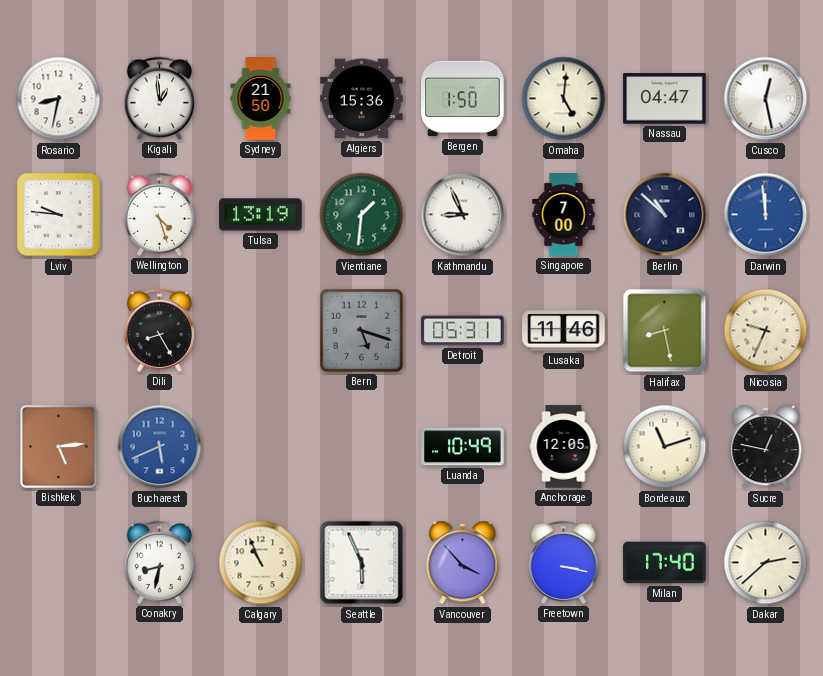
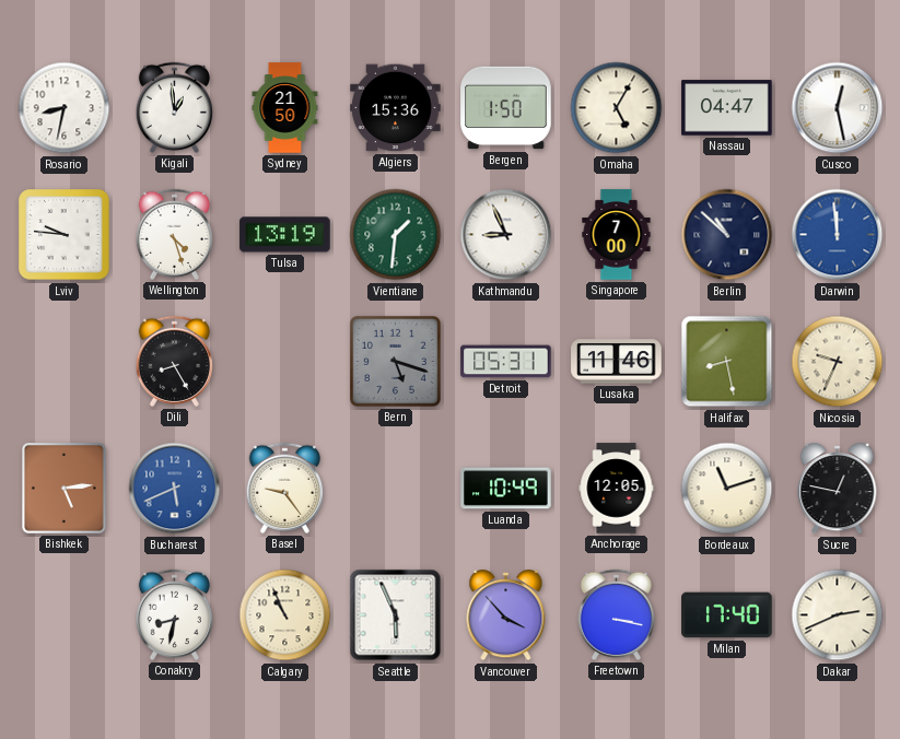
Omaha: 5:01 -> 5:05
Basel: none -> 9:24
Dakar: 2:38 -> 2:41
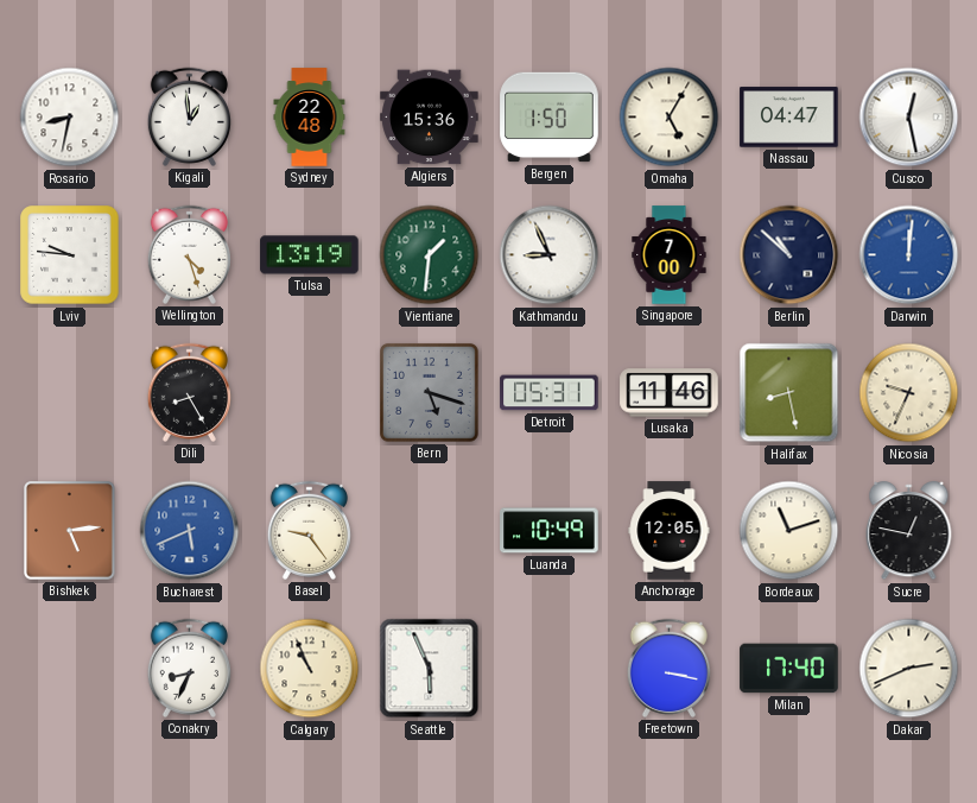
Sydney: 21:50 -> 22:48
Darwin: 11:59 -> 12:01
Conakry: 8:32 -> 8:34
Vancouver: 3:53 -> none
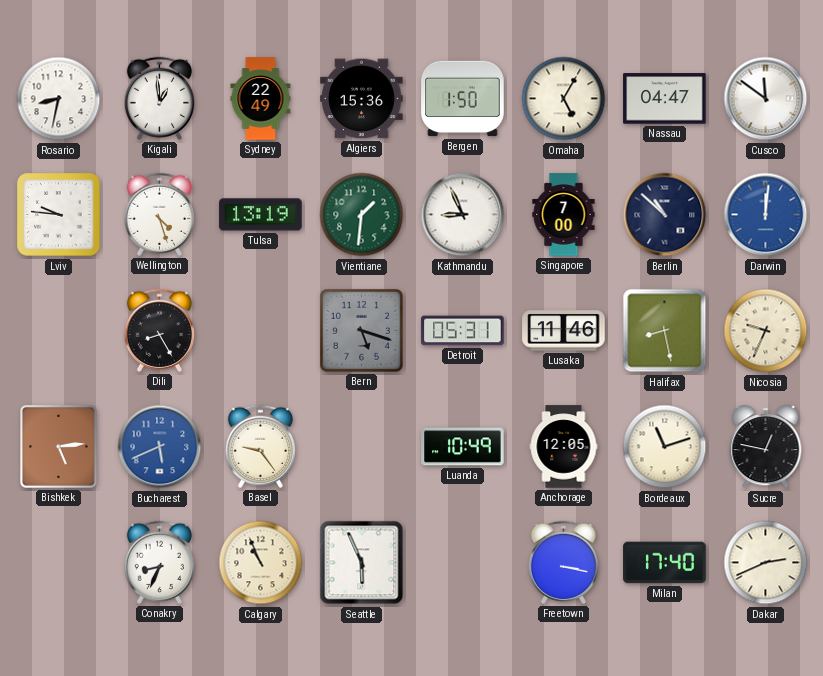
Sydney: 22:48 -> 22:49
Cusco: 12:28 -> 11:51
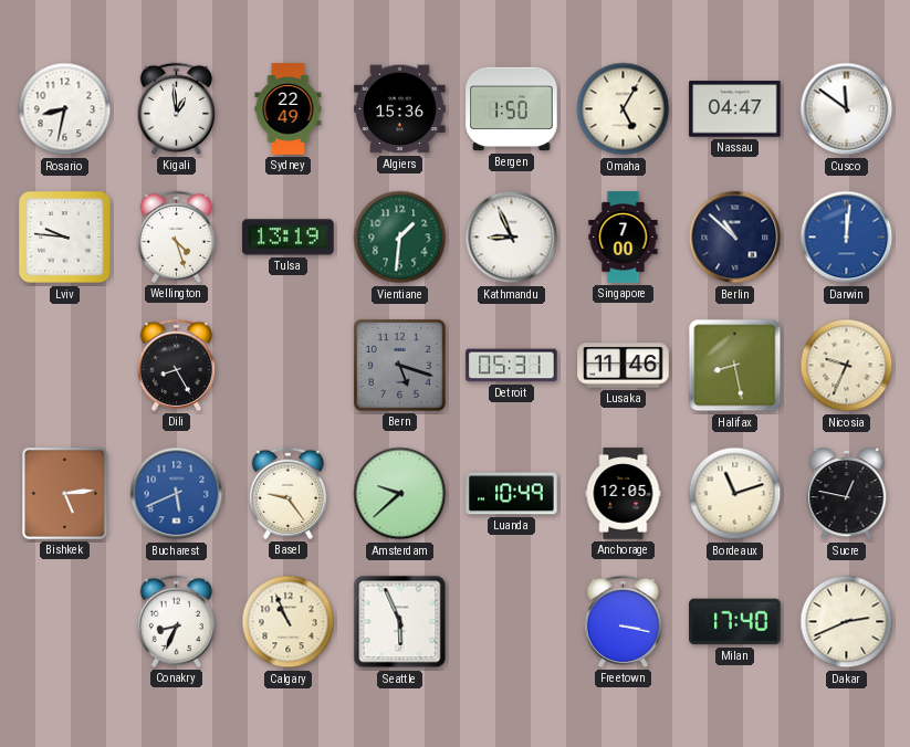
Amsterdam: none -> 9:38
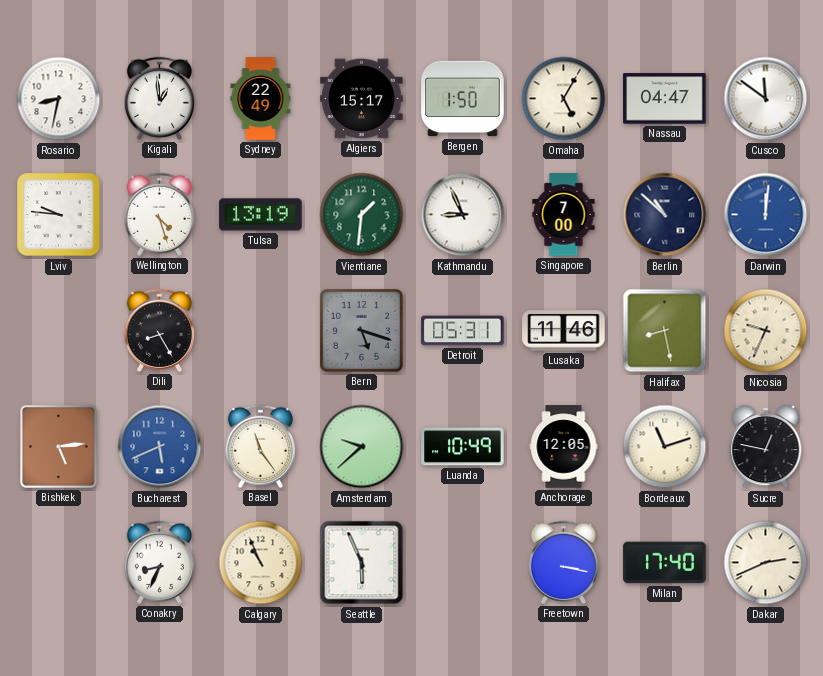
Algiers: 15:36 -> 15:17
Basel: 9:24 -> 11:24
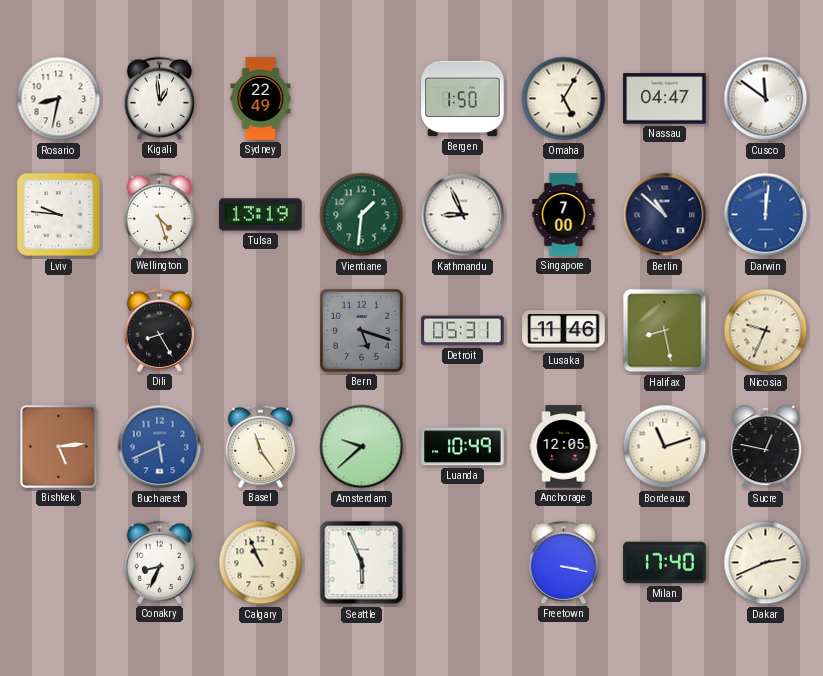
Algiers: 15:17 -> none
